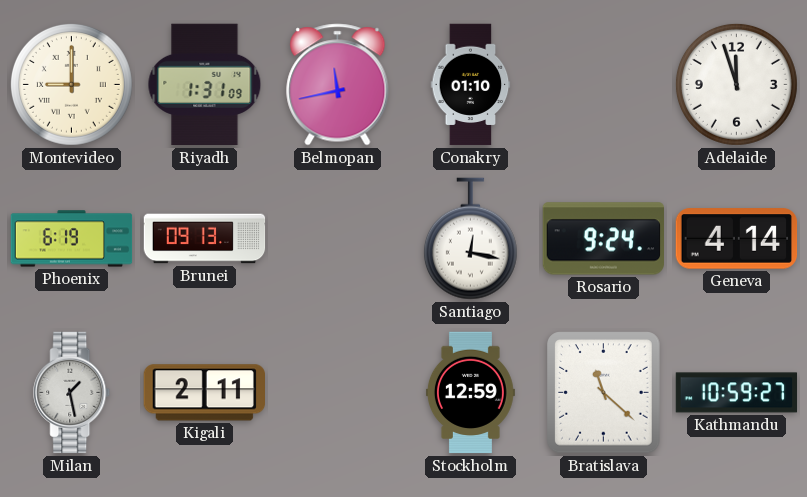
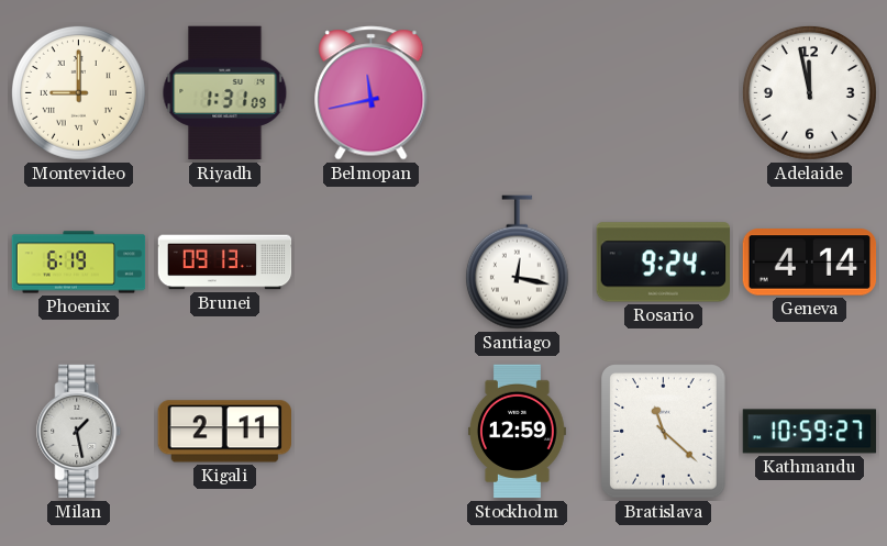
Conakry: 01:10 -> none
Adelaide: 11:57 -> 11:58
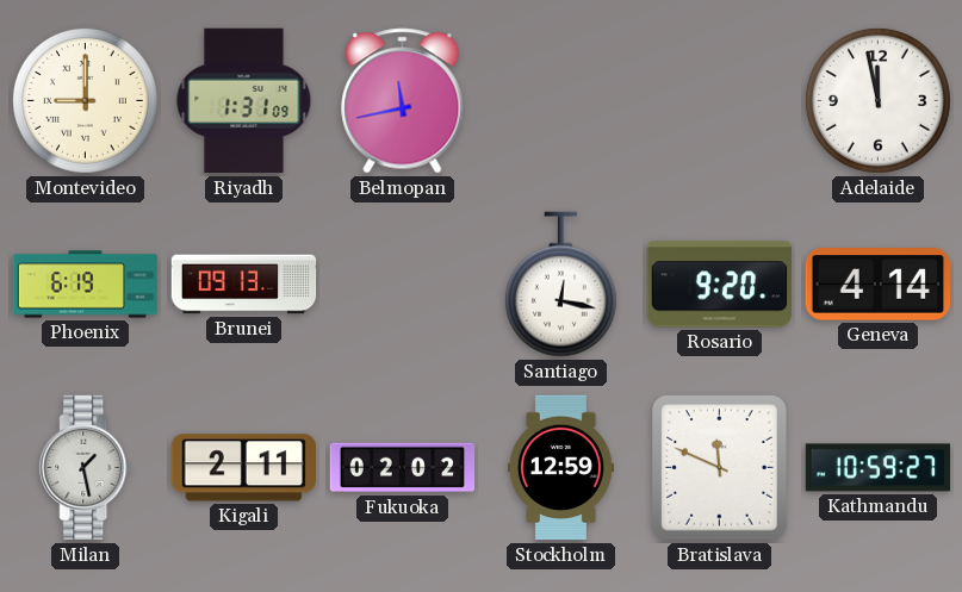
Rosario: 9:24 -> 9:20
Fukuoka: none -> 02:02
Bratislava: 11:22 -> 11:49
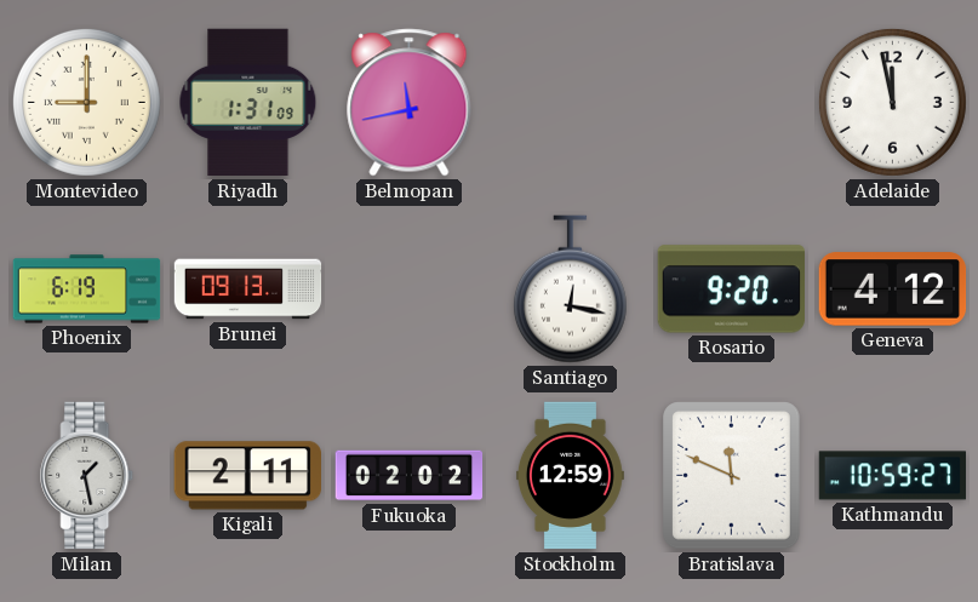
Geneva: 4:14 -> 4:12
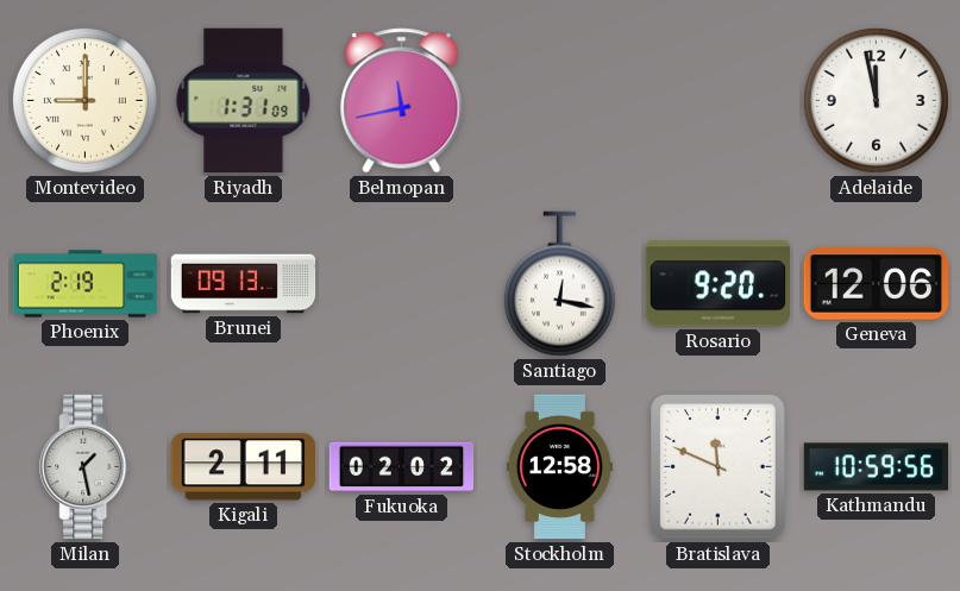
Phoenix: 6:19 -> 2:19
Geneva: 4:12 -> 12:06
Stockholm: 12:59 -> 12:58
Kathmandu: 10:59:27 -> 10:59:56
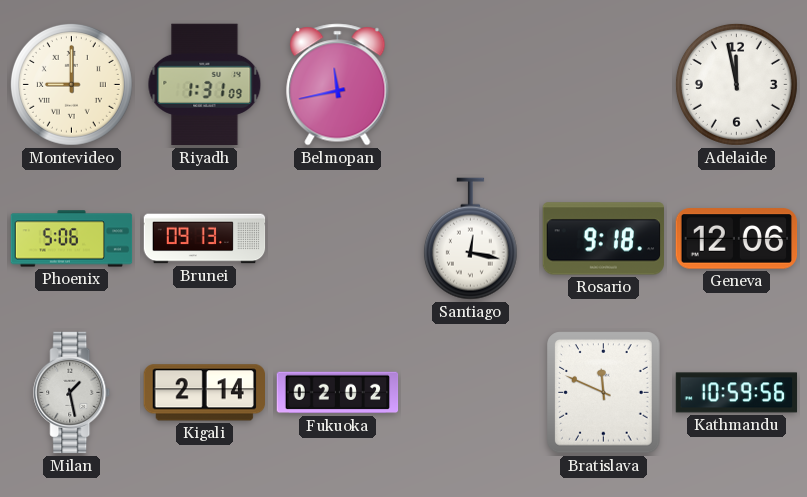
Phoenix: 2:19 -> 5:06
Rosario: 9:20 -> 9:18
Kigali: 2:11 -> 2:14
Stockholm: 12:58 -> none
